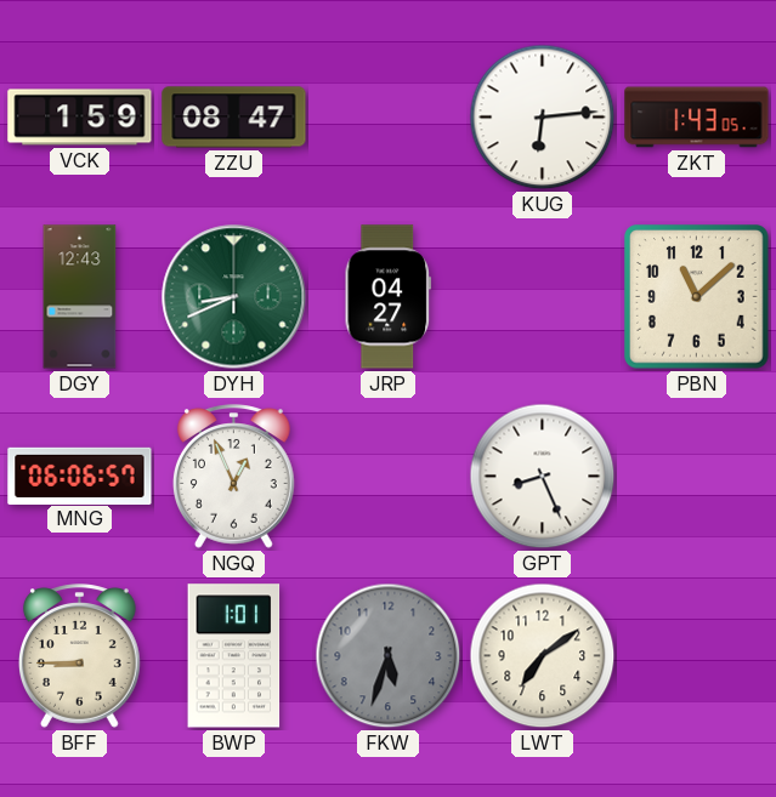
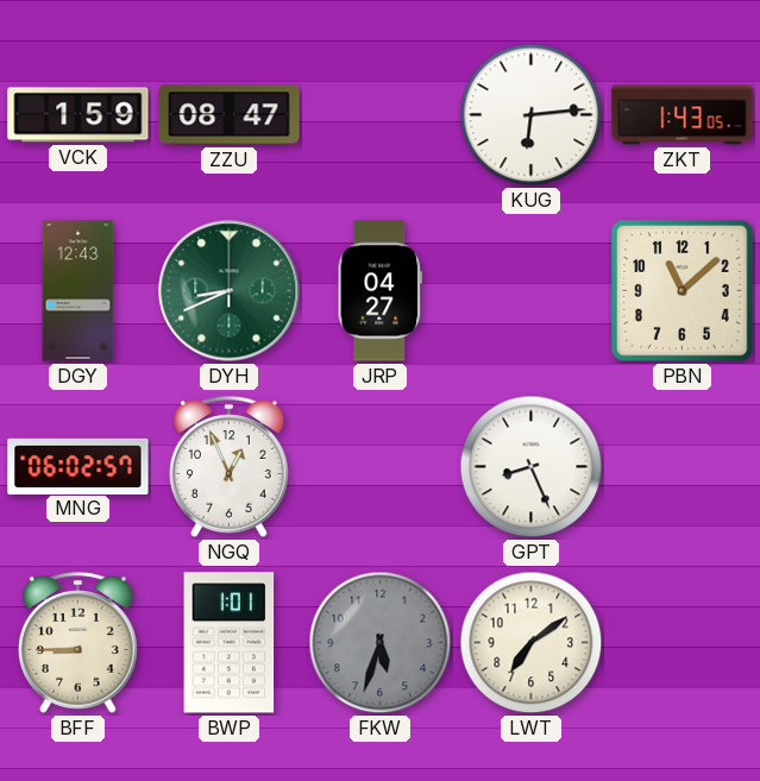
MNG: 06:06 -> 06:02
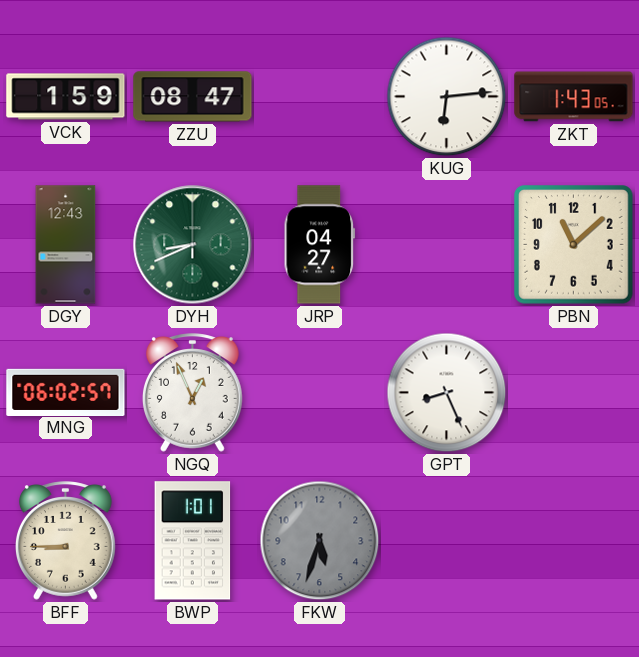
LWT: 7:09 -> none
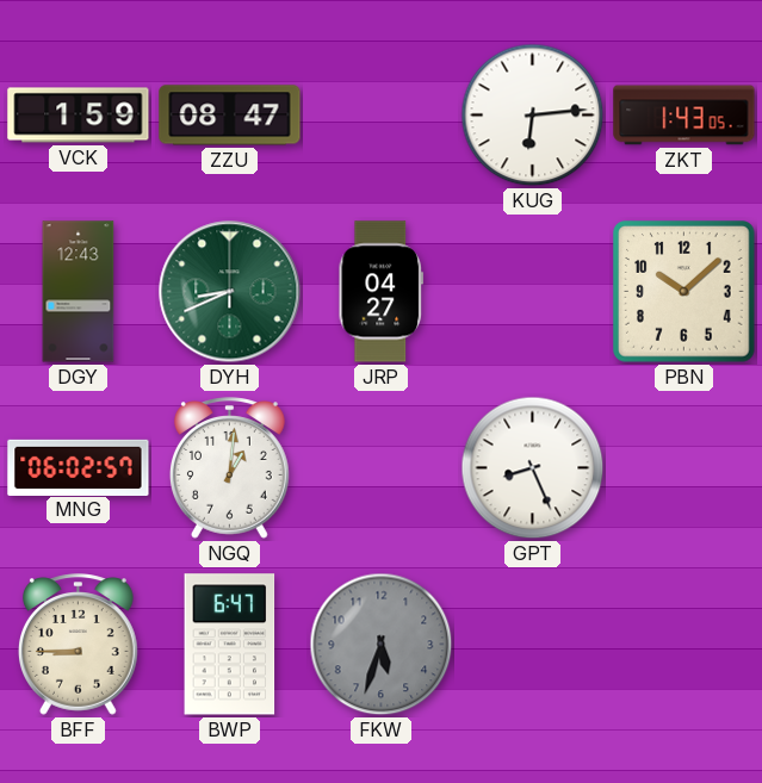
PBN: 11:08 -> 10:08
NGQ: 12:56 -> 1:01
BWP: 1:01 -> 6:47
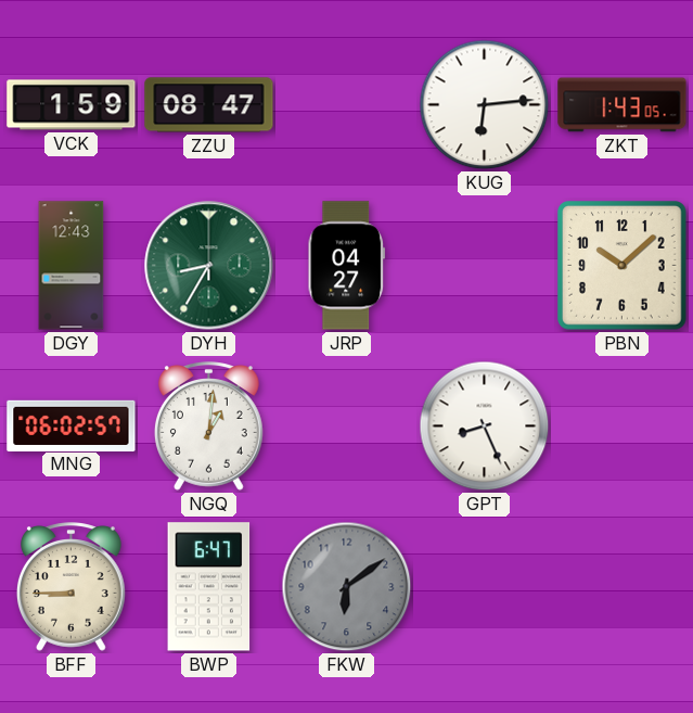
DYH: 8:41 -> 8:35
FKW: 5:33 -> 6:09
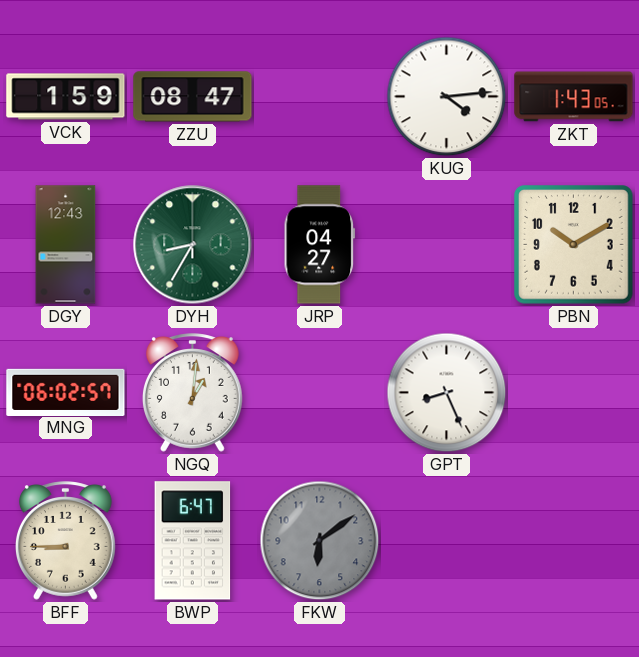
KUG: 6:14 -> 4:14
PBN: 10:08 -> 10:10
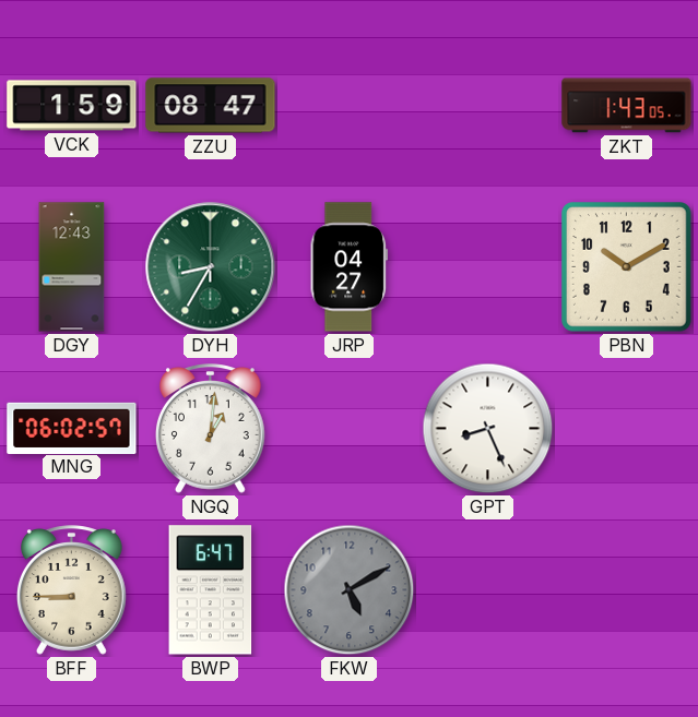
KUG: 4:14 -> none
FKW: 6:09 -> 5:10
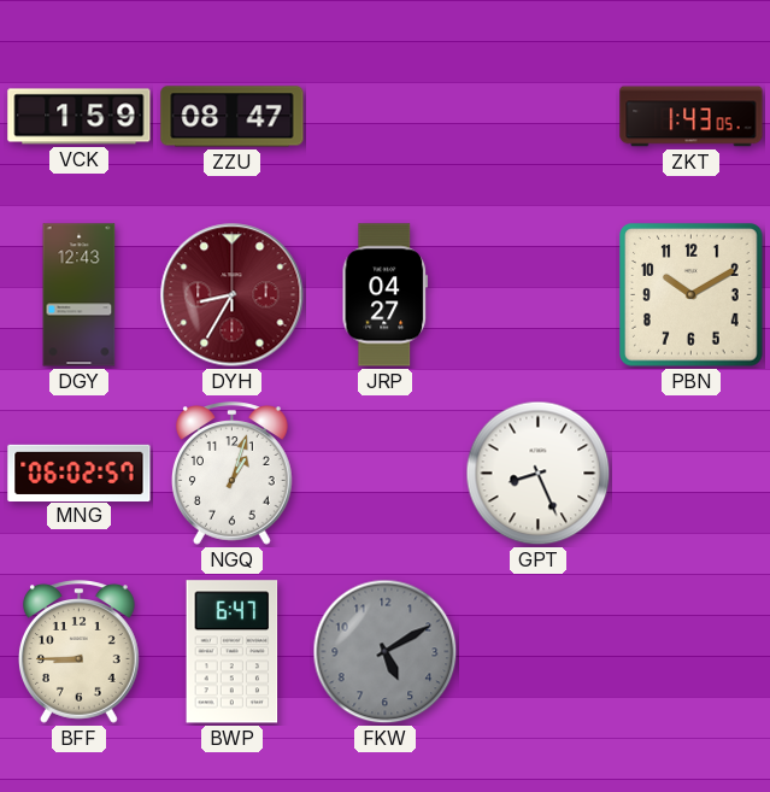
DYH dial: green -> burgundy
NGQ: 1:01 -> 1:03
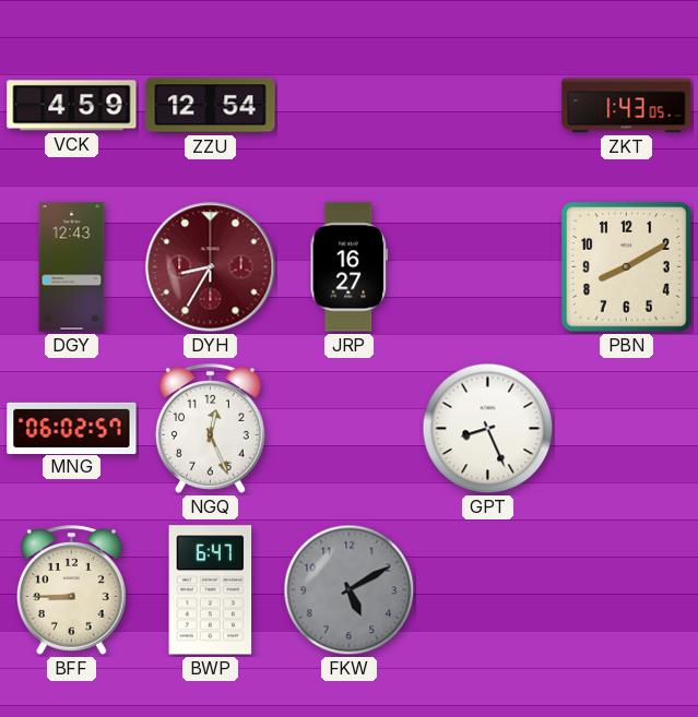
VCK: 1:59 -> 4:59
ZZU: 08:47 -> 12:54
JRP: 04:27 -> 16:27
PBN: 10:10 -> 8:10
NGQ: 1:03 -> 12:26
